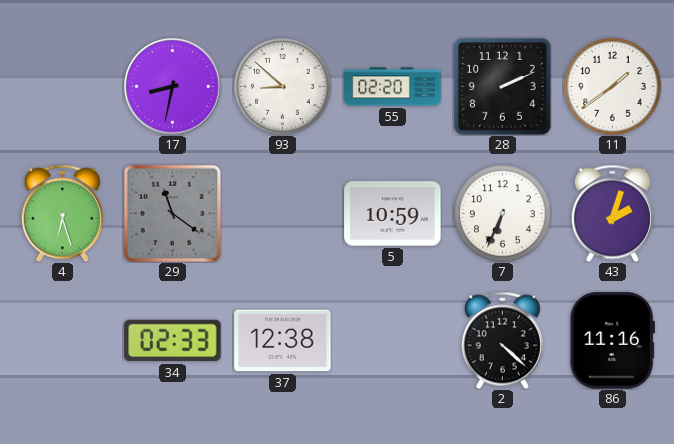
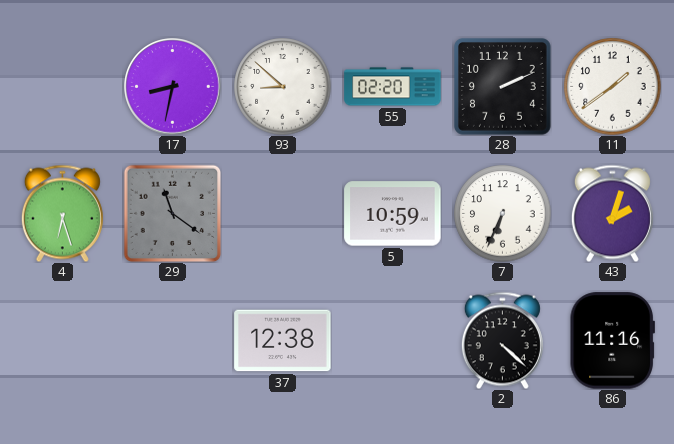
34: 02:33 -> none
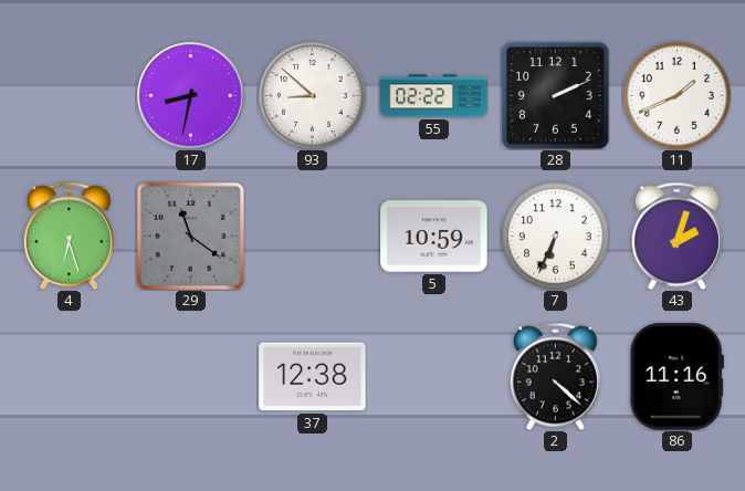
55: 02:20 -> 02:22
11: 1:39 -> 1:41
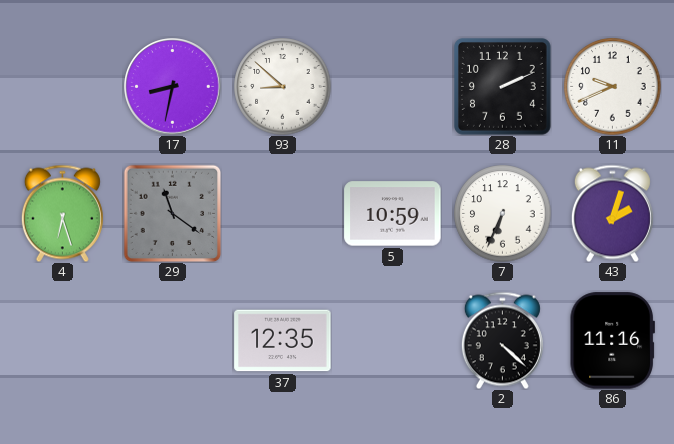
55: 02:22 -> none
11: 1:41 -> 9:41
37: 12:38 -> 12:35
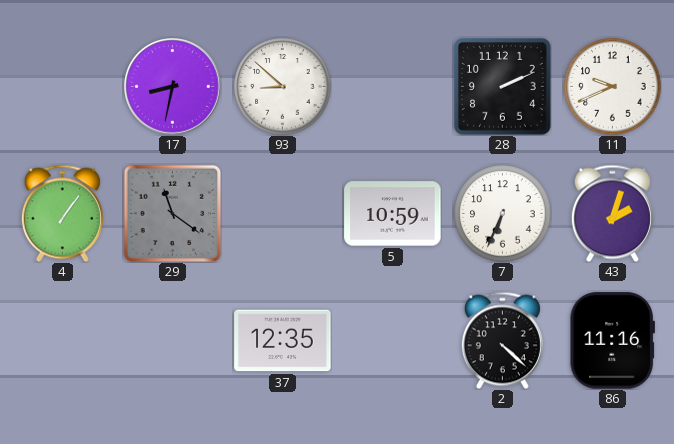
4: 6:27 -> 1:06
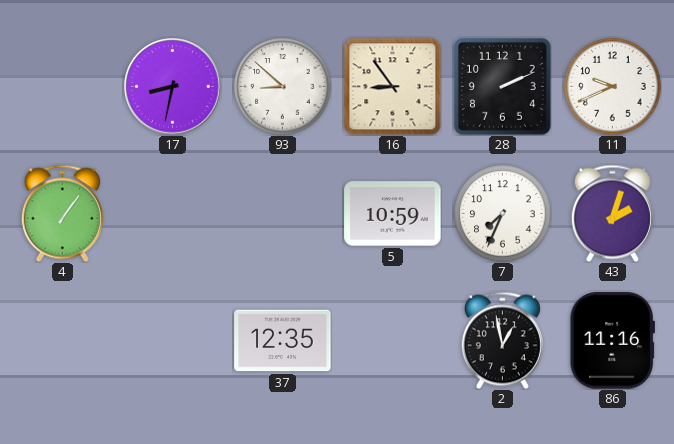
16: none -> 8:54
29: 11:21 -> none
7: 6:34 -> 7:34
2: 4:22 -> 12:58
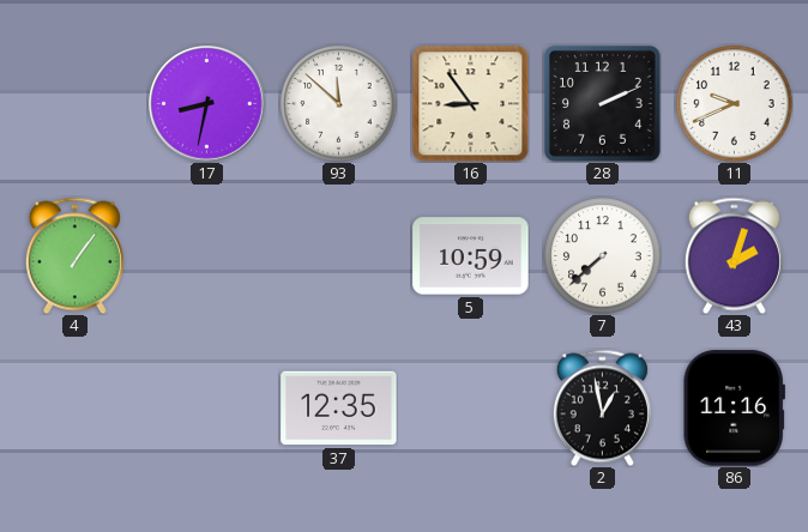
93: 8:52 -> 11:52
7: 7:34 -> 7:38
